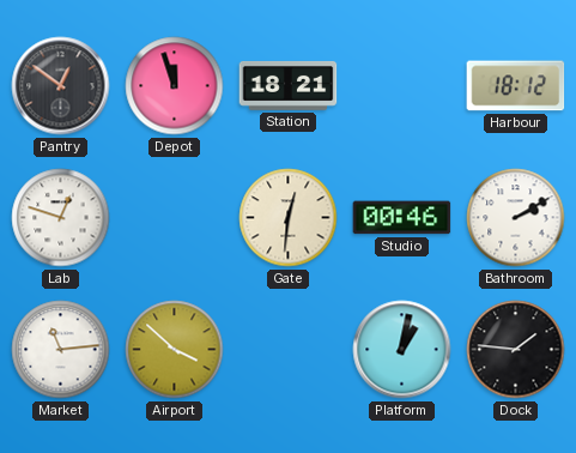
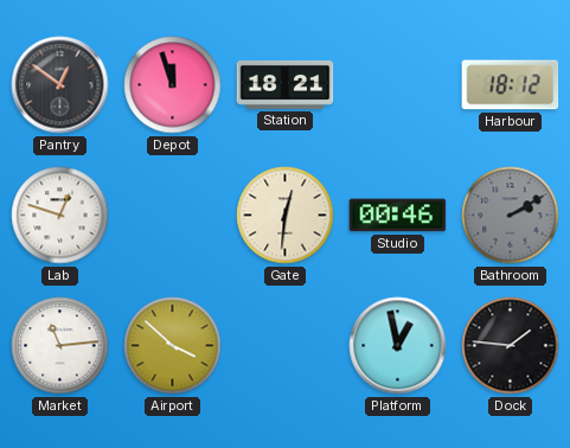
Bathroom dial: white -> grey
Platform: 1:02 -> 12:58
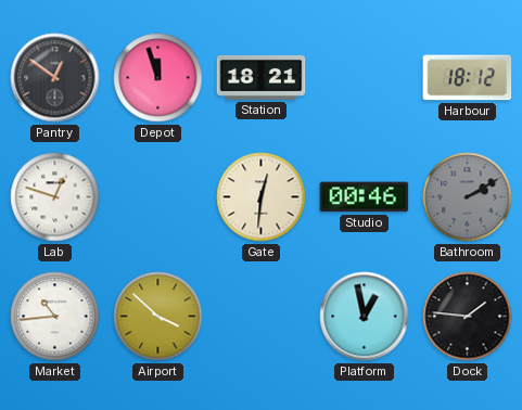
Market: 11:14 -> 10:44
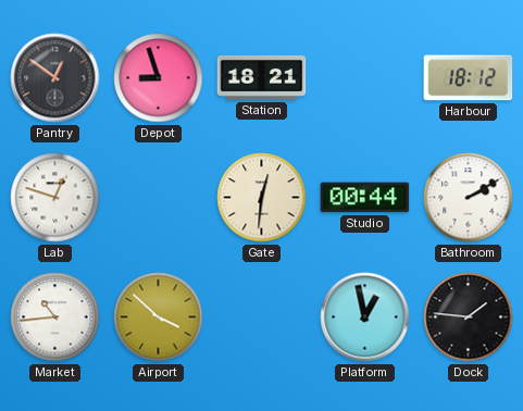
Depot: 11:57 -> 8:57
Studio: 00:46 -> 00:44
Bathroom dial: grey -> white
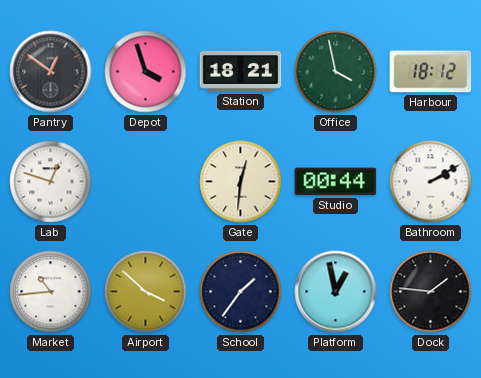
Depot: 8:57 -> 3:57
Office: none -> 3:58
School: none -> 1:36
